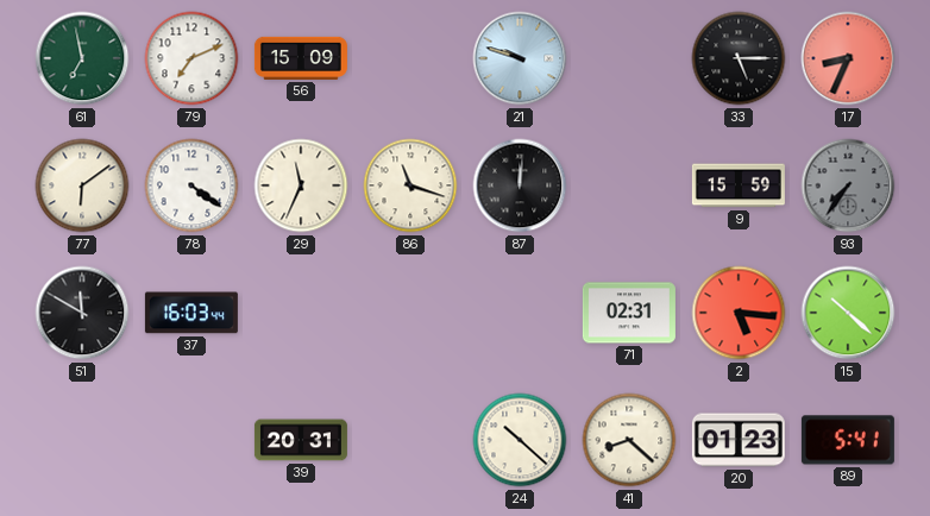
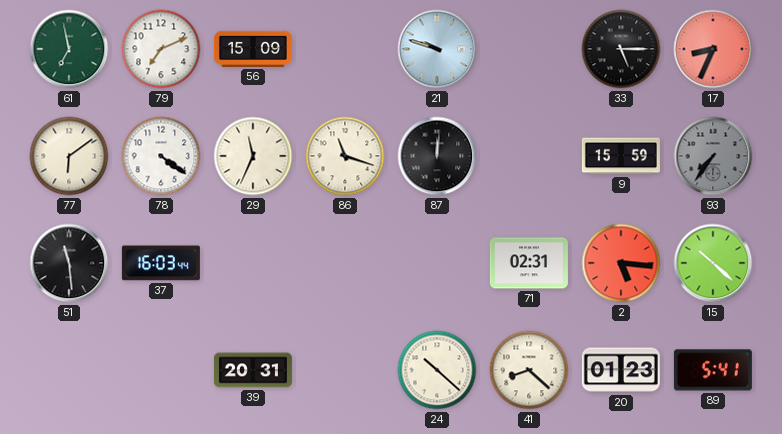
51: 11:50 -> 11:29
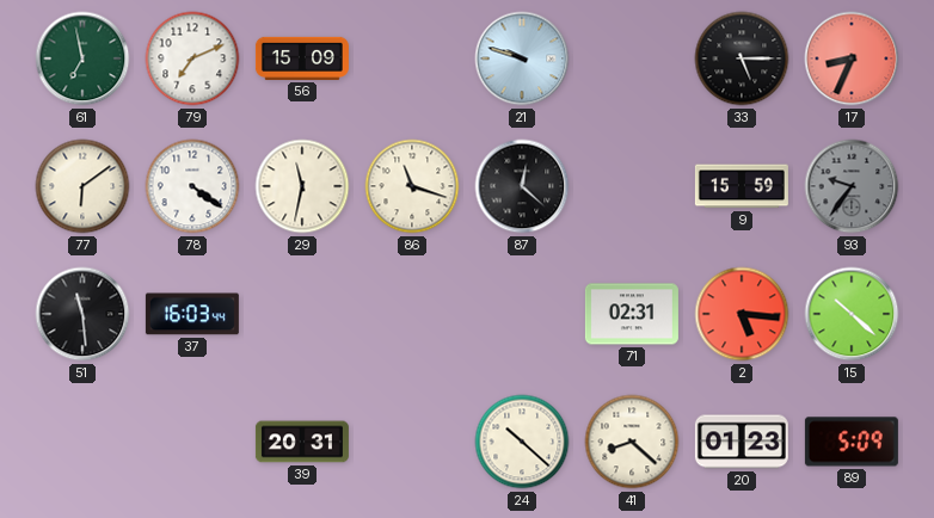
29: 11:34 -> 11:32
87: 12:01 -> 12:22
93: 7:36 -> 9:36
89: 5:41 -> 5:09
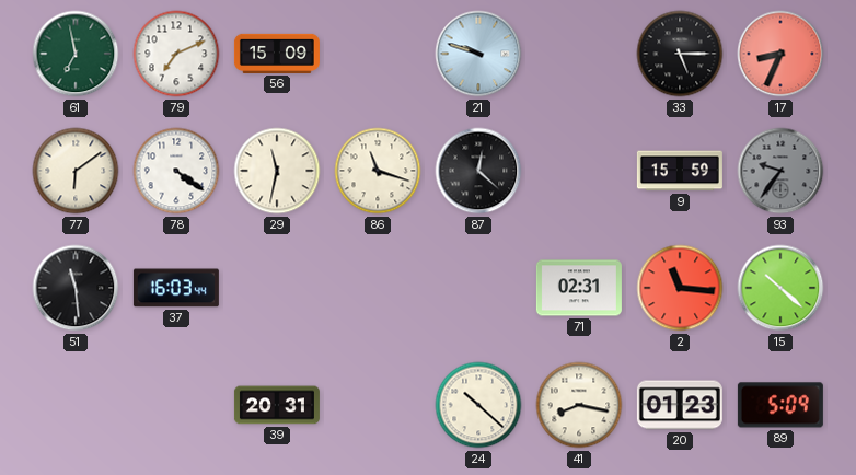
2: 5:16 -> 11:16
41: 8:22 -> 8:17
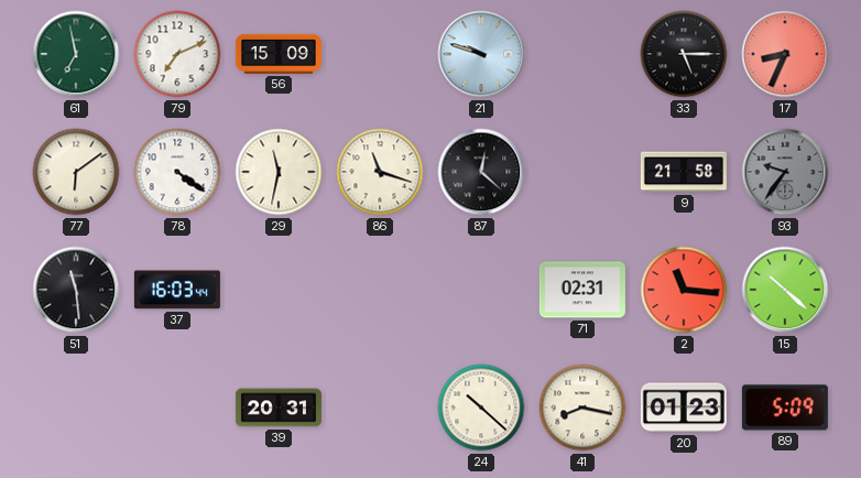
9: 15:59 -> 21:58
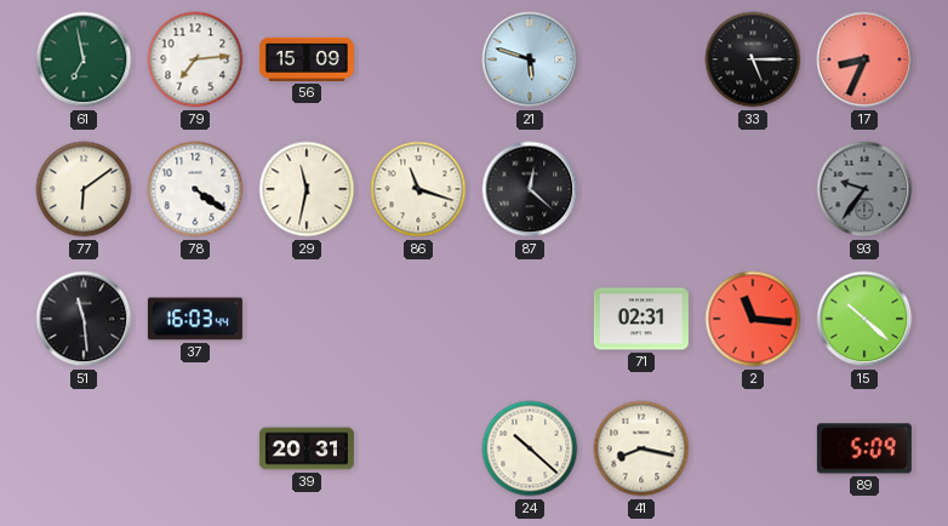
79: 7:11 -> 7:14
21: 9:48 -> 5:48
9: 21:58 -> none
20: 01:23 -> none
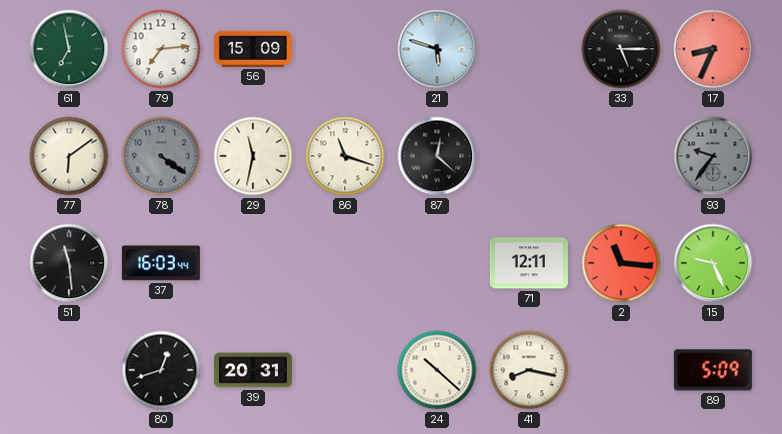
78 dial: white -> grey
71: 02:31 -> 12:11
15: 10:22 -> 9:26
80: none -> 12:42
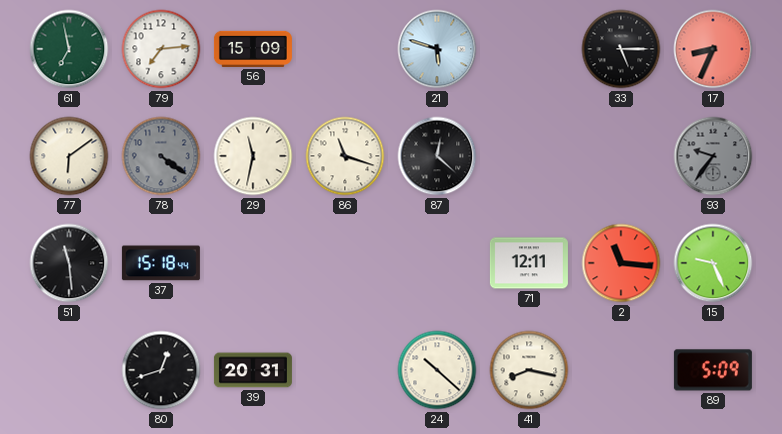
37: 16:03 -> 15:18
